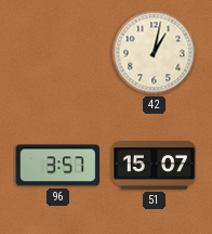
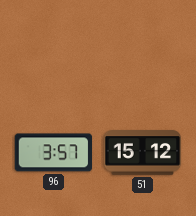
42: 1:02 -> none
51: 15:07 -> 15:12
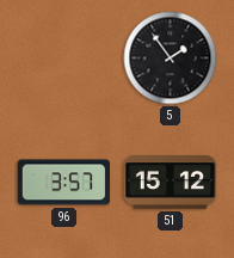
5: none -> 1:54
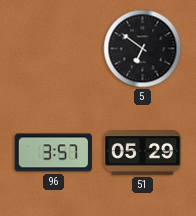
5: 1:54 -> 6:51
51: 15:12 -> 05:29
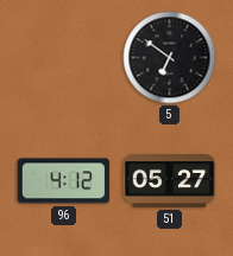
96: 3:57 -> 4:12
51: 05:29 -> 05:27
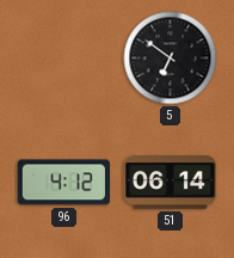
51: 05:27 -> 06:14
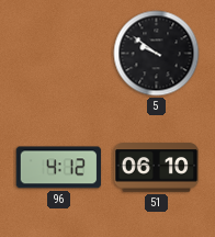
5: 6:51 -> 9:51
51: 06:14 -> 06:10
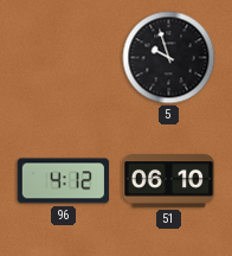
5: 9:51 -> 9:57
